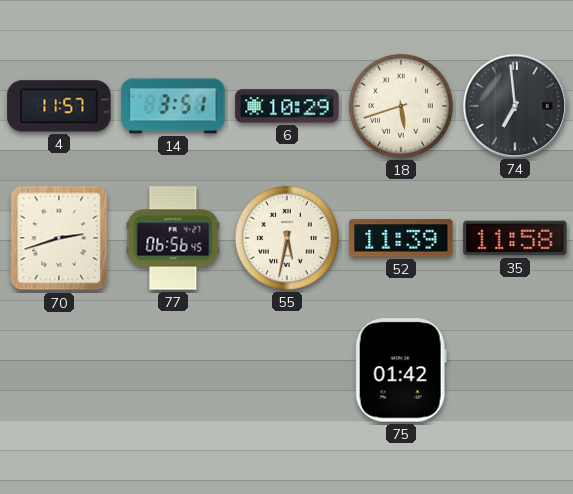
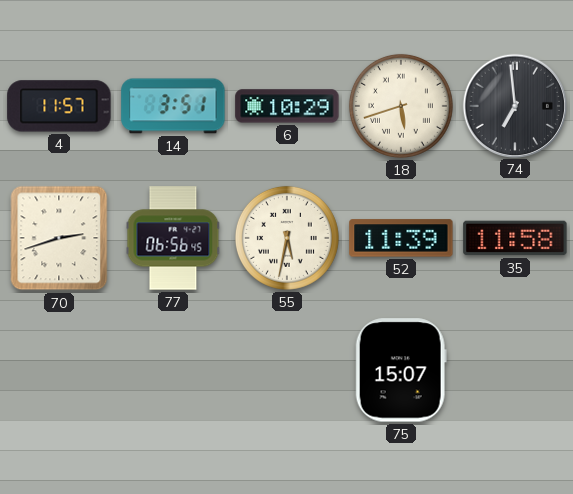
75: 01:42 -> 15:07
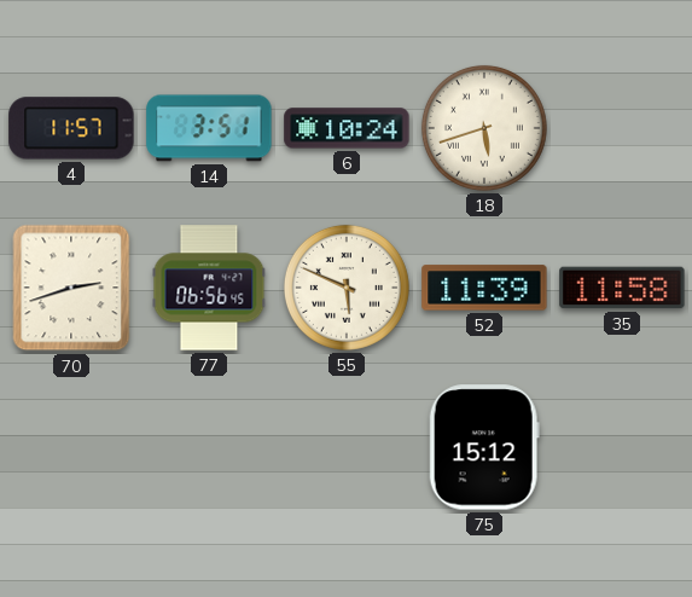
6: 10:29 -> 10:24
74: 6:59 -> none
55: 5:32 -> 5:49
75: 15:07 -> 15:12
